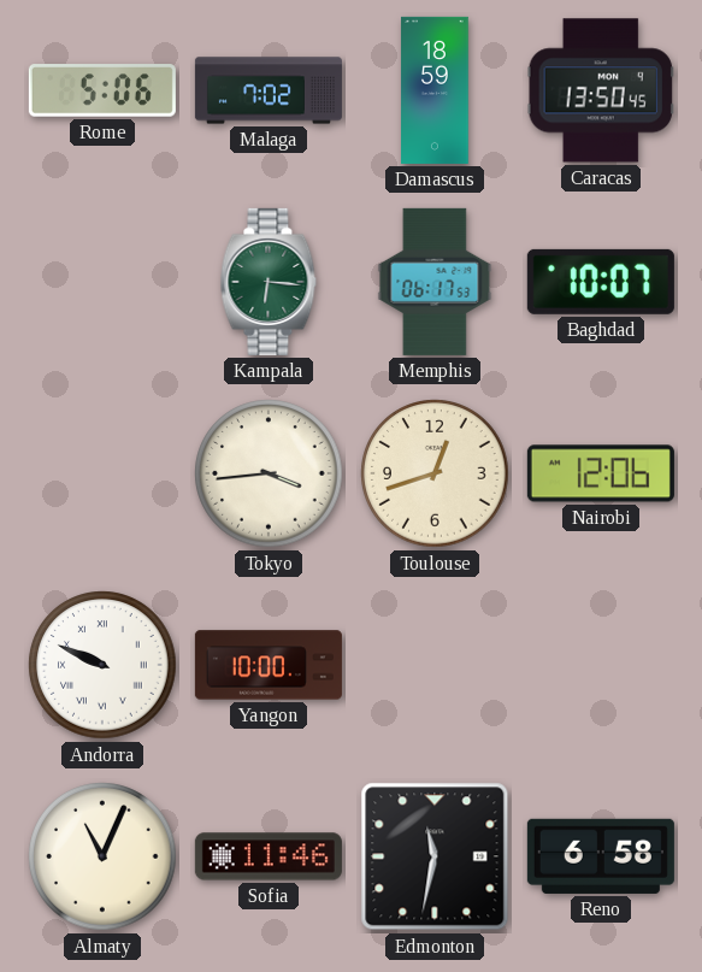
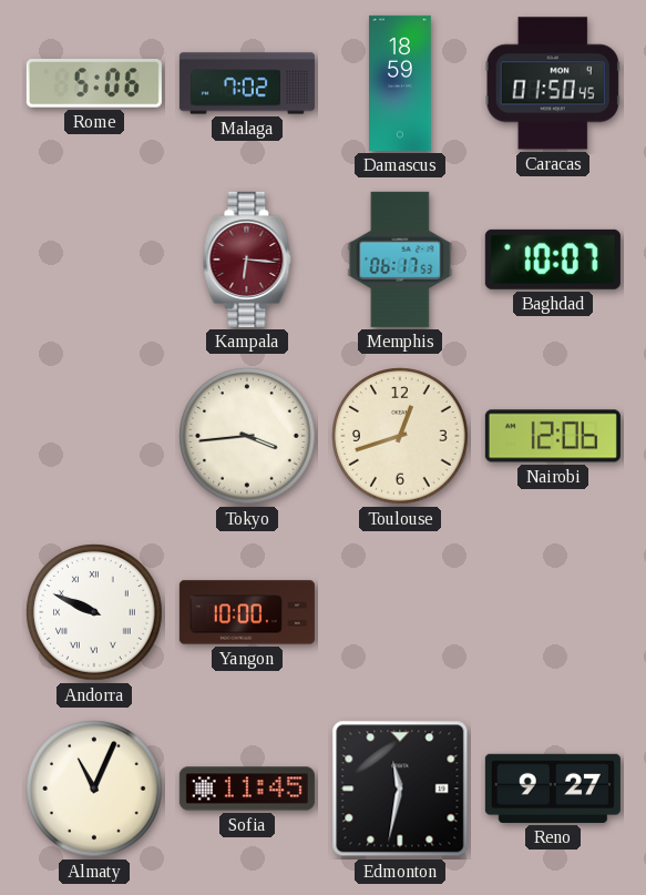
Caracas: 13:50 -> 01:50
Kampala dial: green -> burgundy
Sofia: 11:46 -> 11:45
Reno: 6:58 -> 9:27
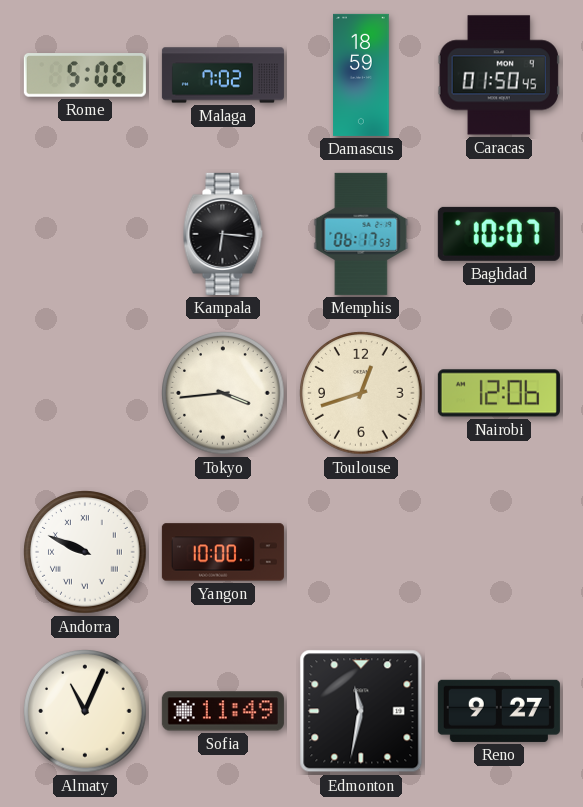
Kampala dial: burgundy -> black
Sofia: 11:45 -> 11:49
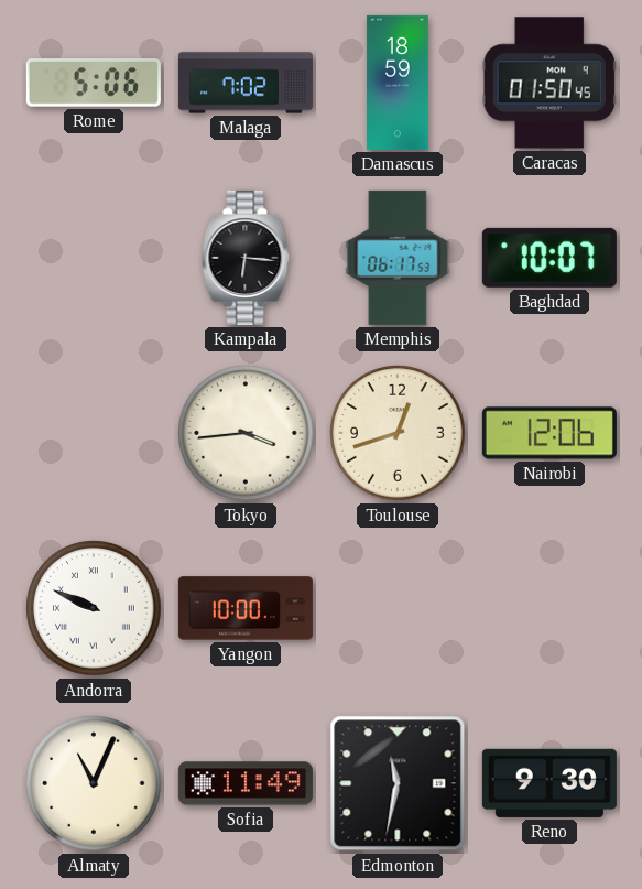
Reno: 9:27 -> 9:30
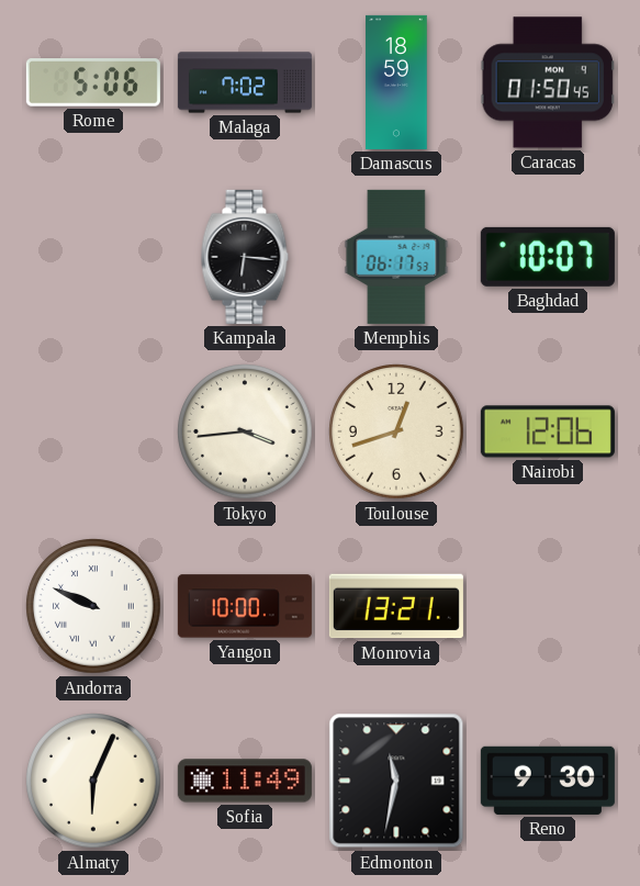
Monrovia: none -> 13:21
Almaty: 11:04 -> 6:04
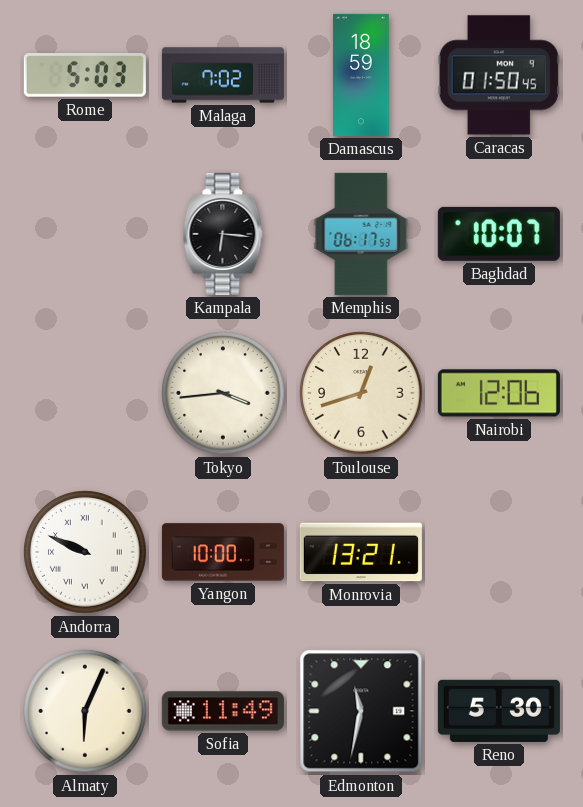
Rome: 5:06 -> 5:03
Reno: 9:30 -> 5:30
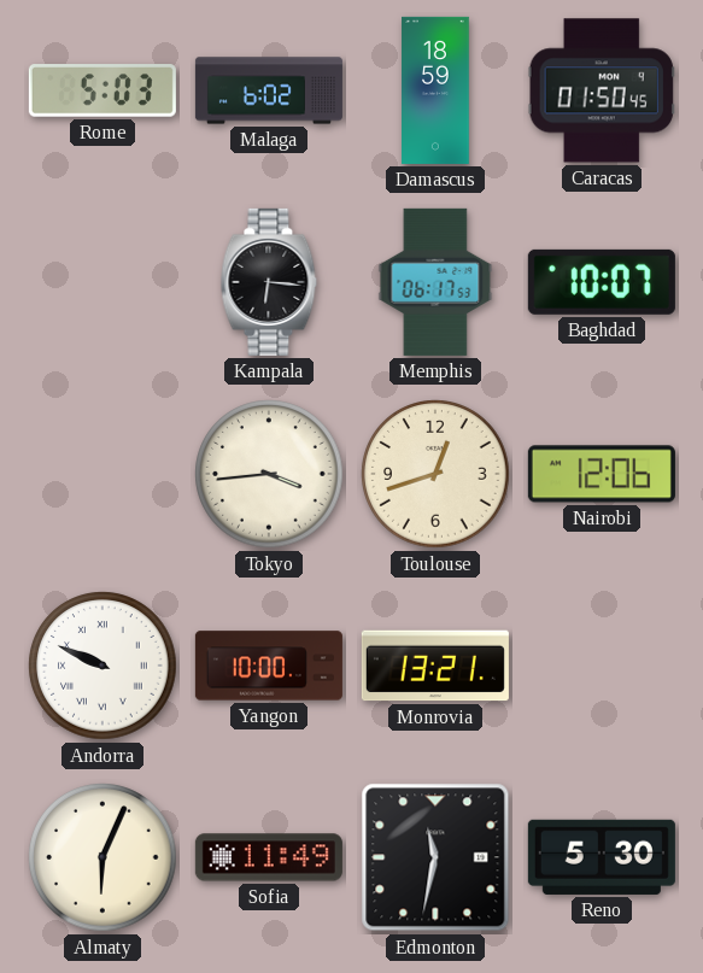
Malaga: 7:02 -> 6:02
